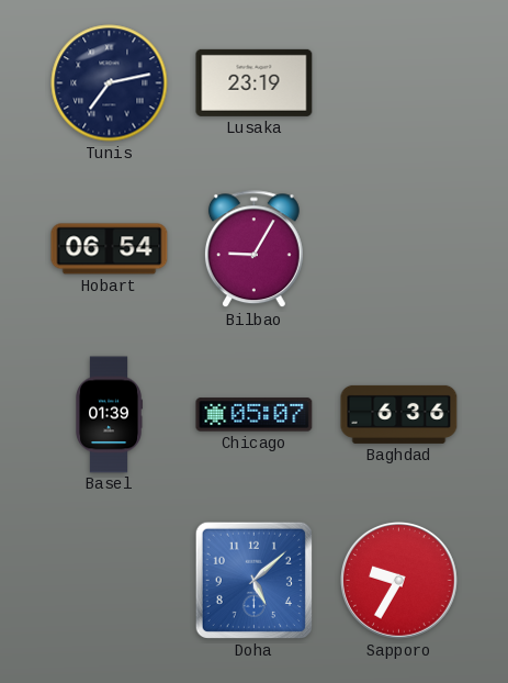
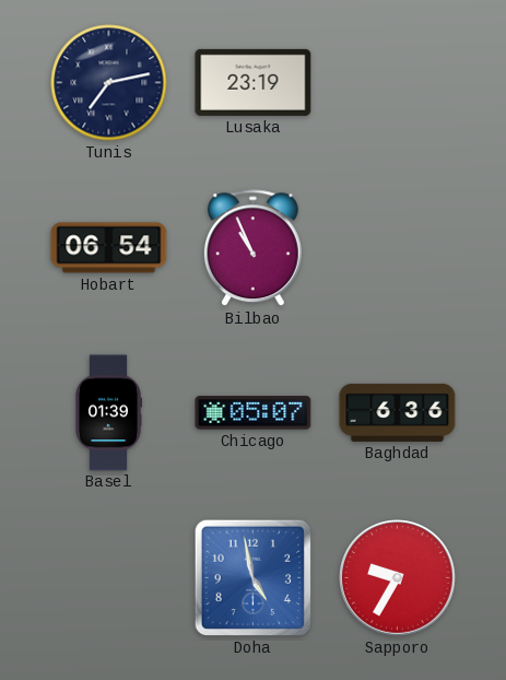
Bilbao: 9:05 -> 10:56
Doha: 5:08 -> 4:58
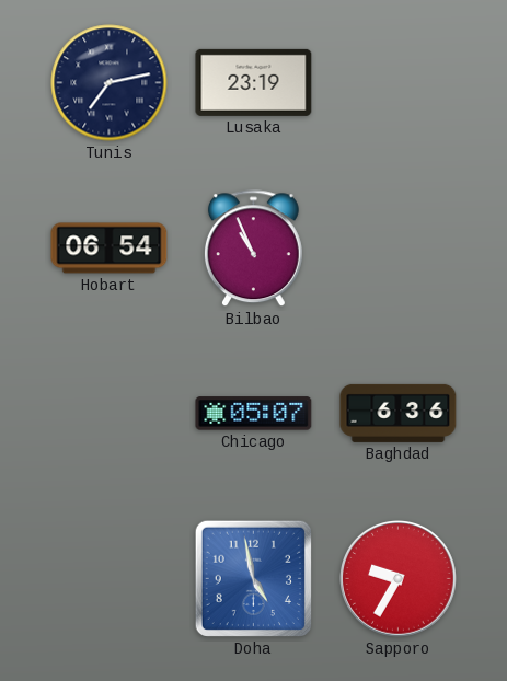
Basel: 01:39 -> none
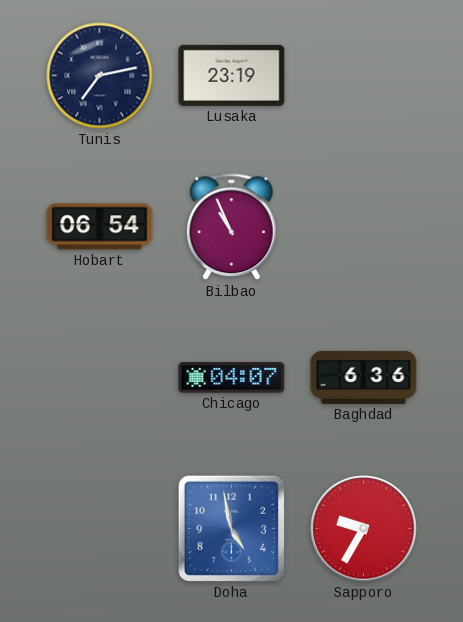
Chicago: 05:07 -> 04:07
